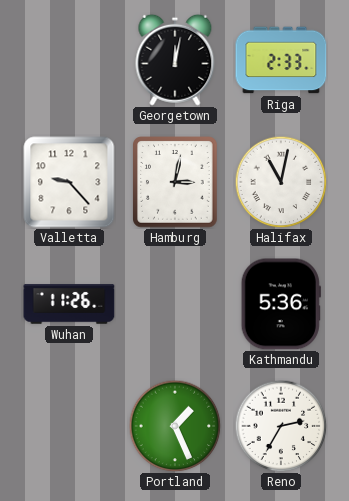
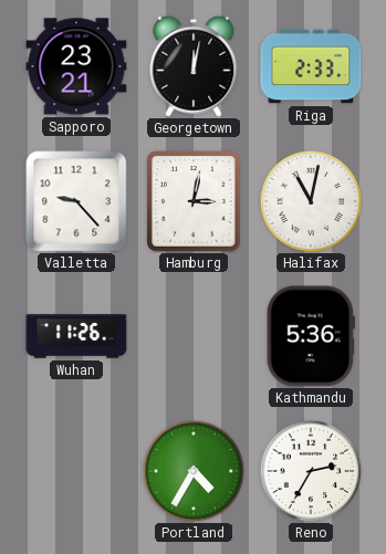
Sapporo: none -> 23:21
Portland: 1:26 -> 4:35
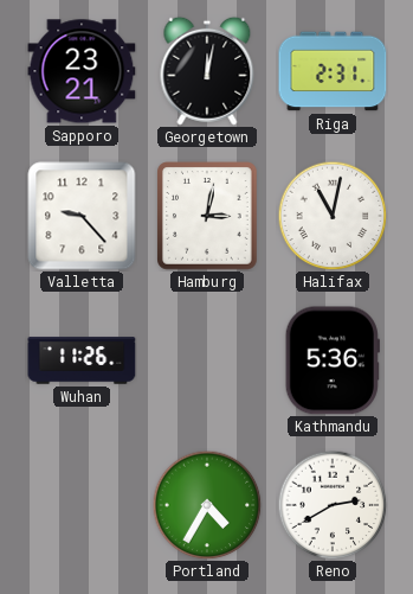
Riga: 2:33 -> 2:31
Reno: 2:35 -> 2:40
